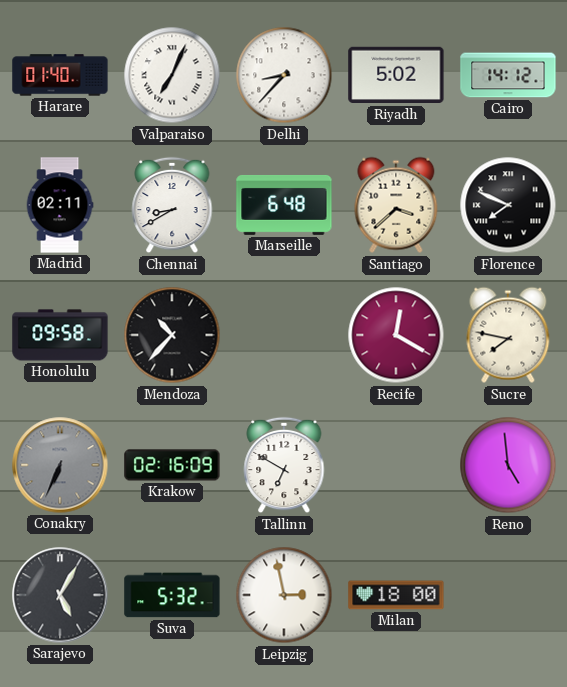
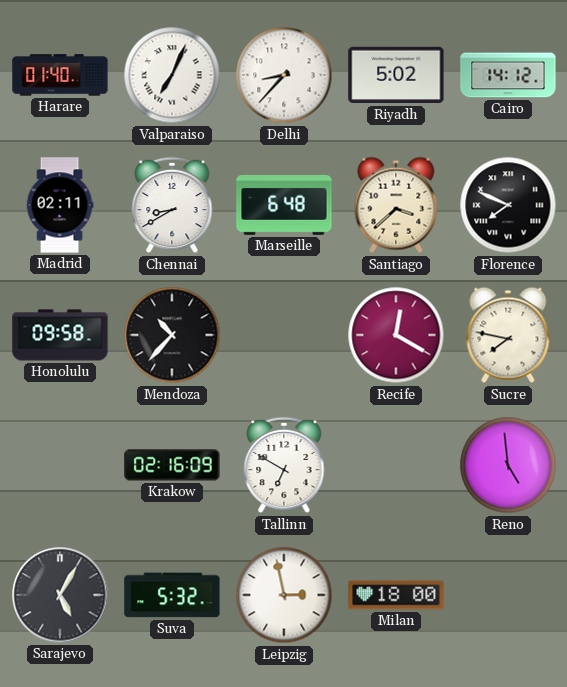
Conakry: 6:34 -> none
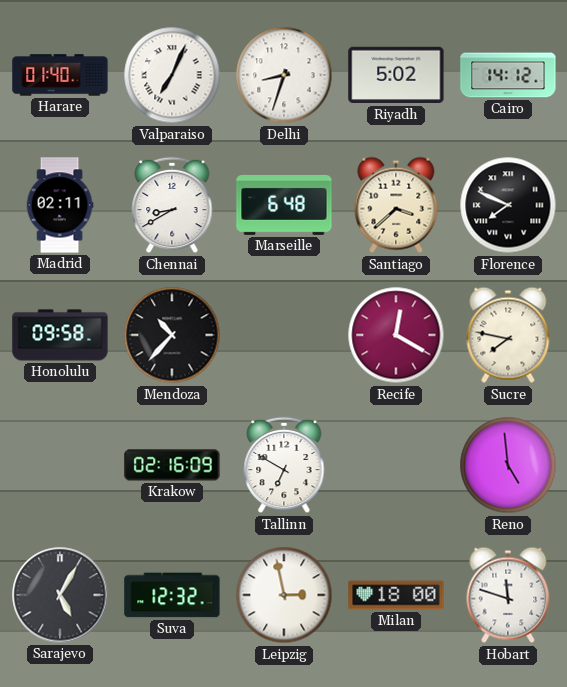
Delhi: 8:37 -> 8:33
Suva: 5:32 -> 12:32
Hobart: none -> 11:48
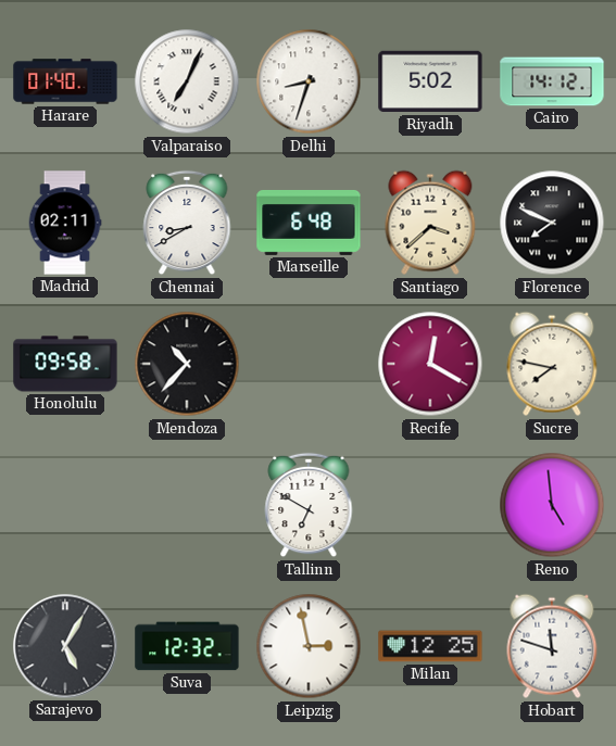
Krakow: 02:16 -> none
Milan: 18:00 -> 12:25
